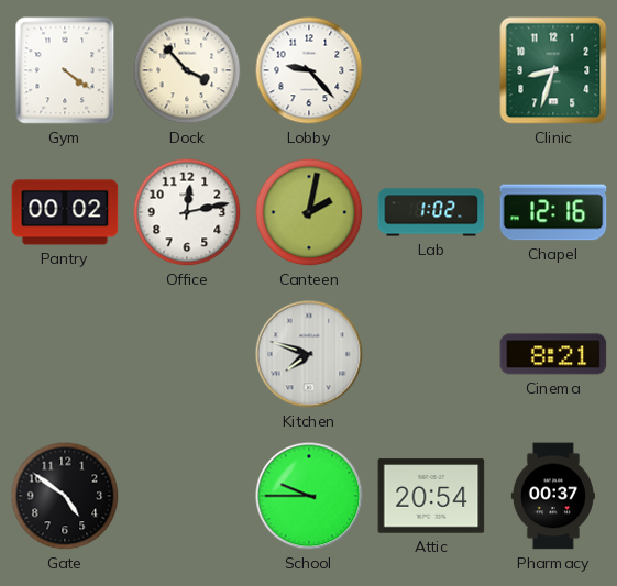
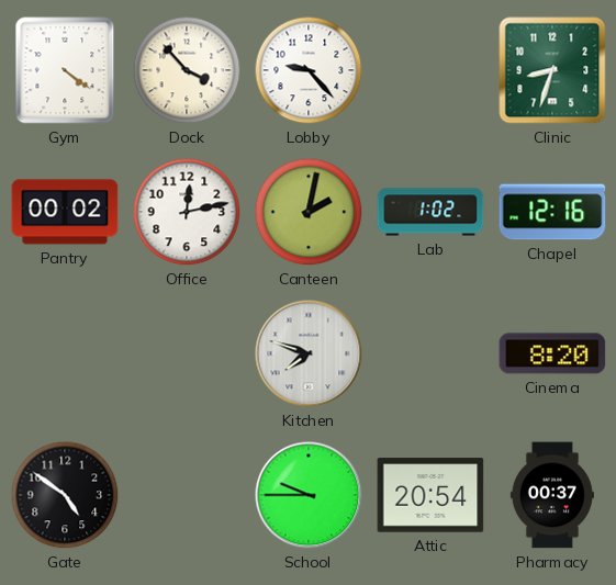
Cinema: 8:21 -> 8:20
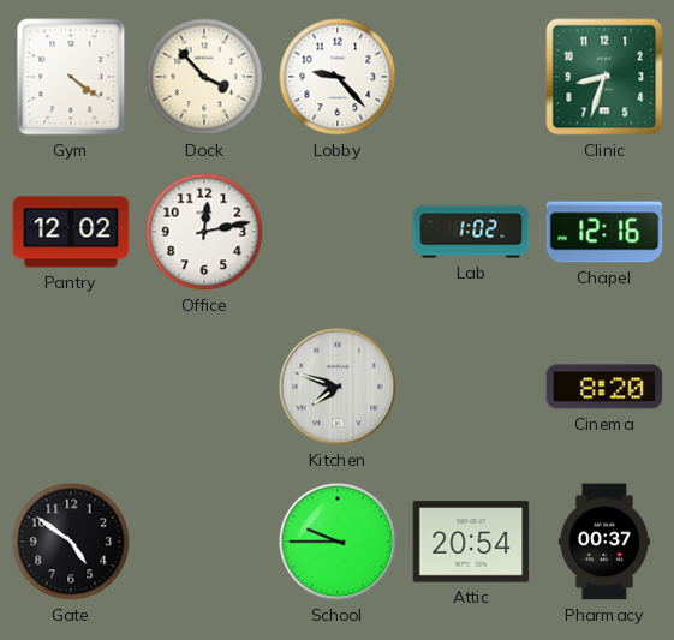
Pantry: 00:02 -> 12:02
Canteen: 2:02 -> none
